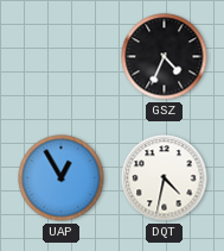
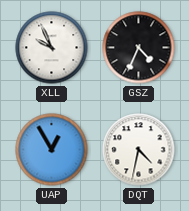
XLL: none -> 9:56
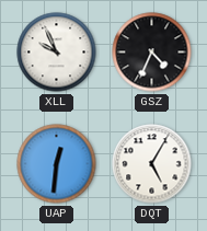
UAP: 12:55 -> 12:31
DQT: 4:32 -> 5:05
